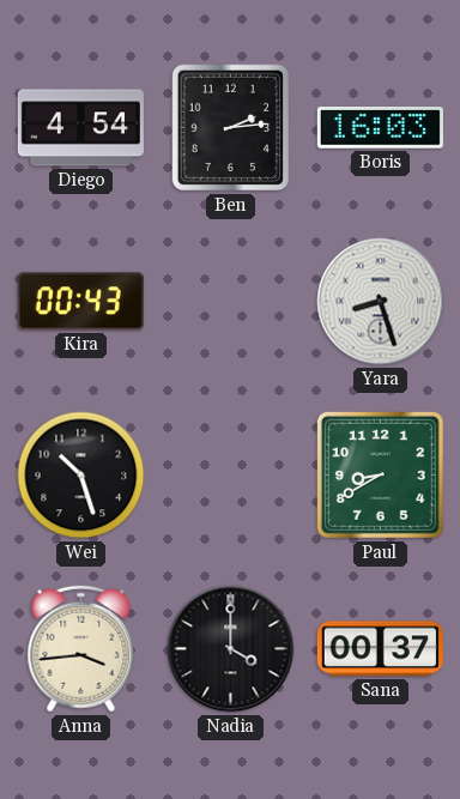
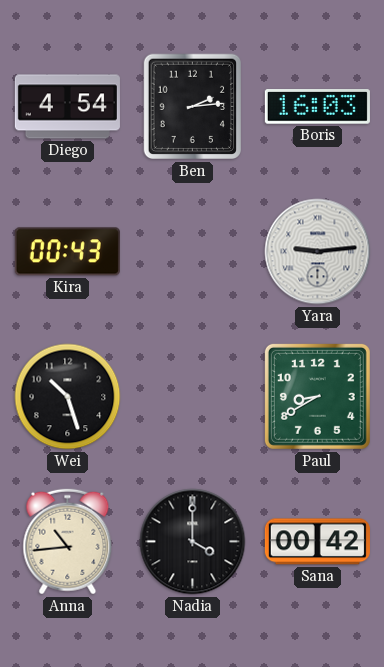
Yara: 8:27 -> 9:14
Anna: 3:44 -> 10:44
Sana: 00:37 -> 00:42
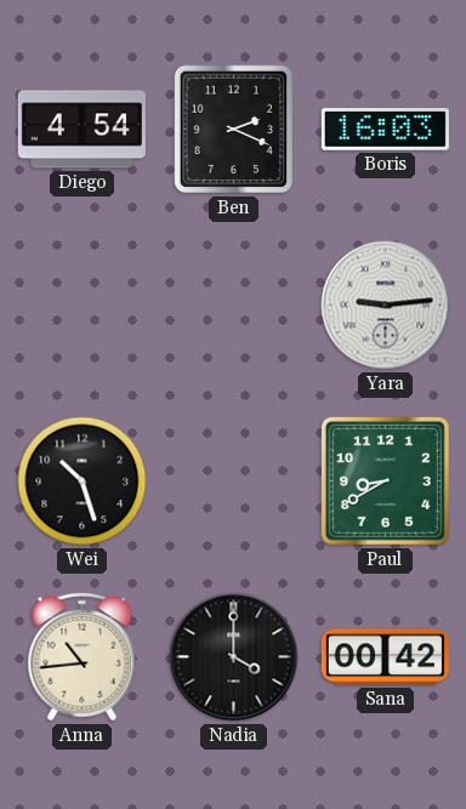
Ben: 2:14 -> 2:19
Kira: 00:43 -> none
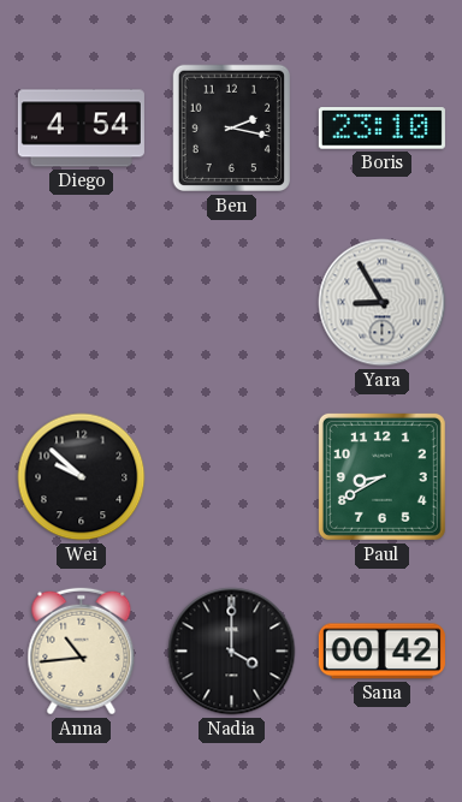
Ben: 2:19 -> 2:17
Boris: 16:03 -> 23:10
Yara: 9:14 -> 8:55
Wei: 10:27 -> 9:52
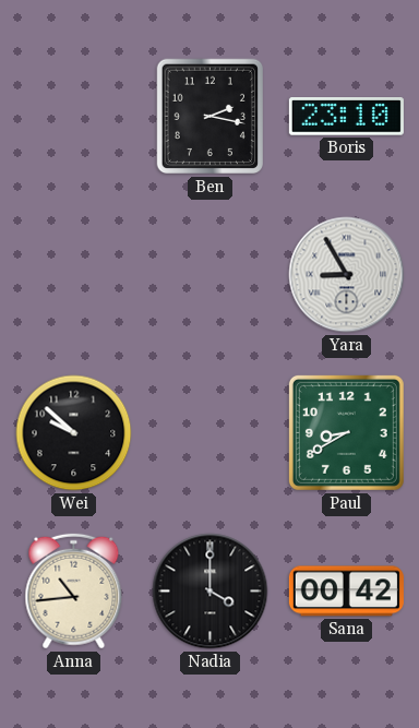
Diego: 4:54 -> none
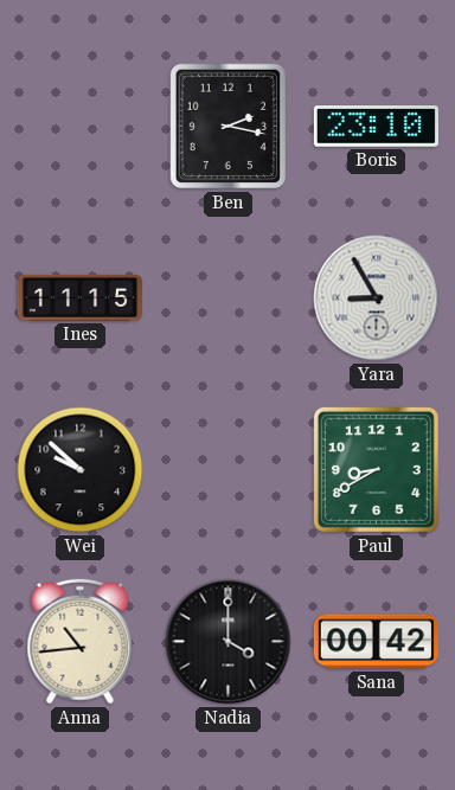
Ines: none -> 11:15
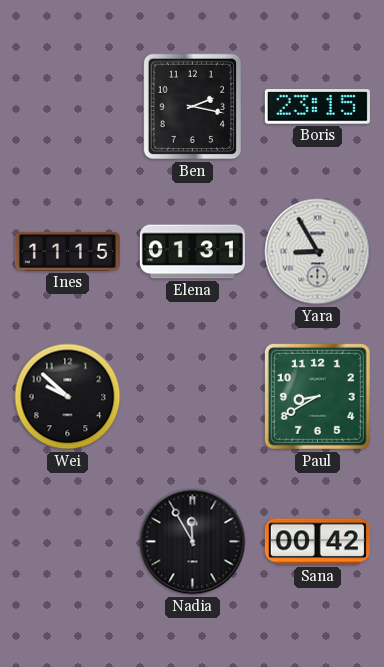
Boris: 23:10 -> 23:15
Elena: none -> 01:31
Anna: 10:44 -> none
Nadia: 4:00 -> 11:55
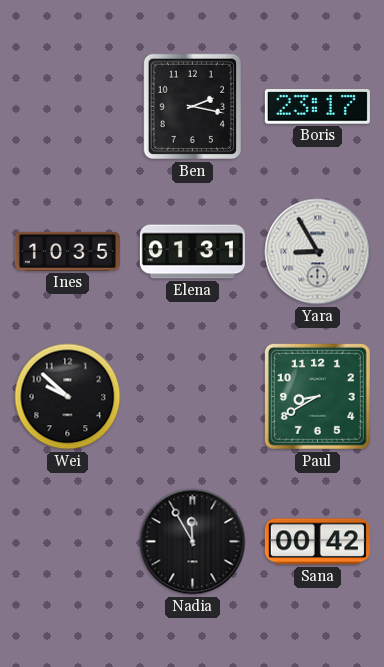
Boris: 23:15 -> 23:17
Ines: 11:15 -> 10:35
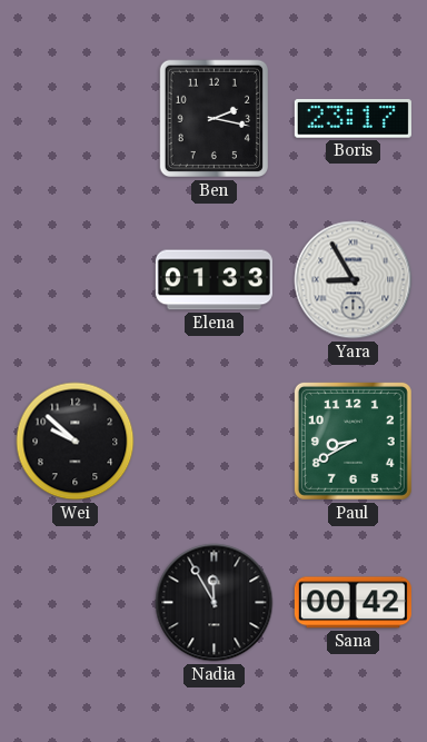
Ines: 10:35 -> none
Elena: 01:31 -> 01:33
